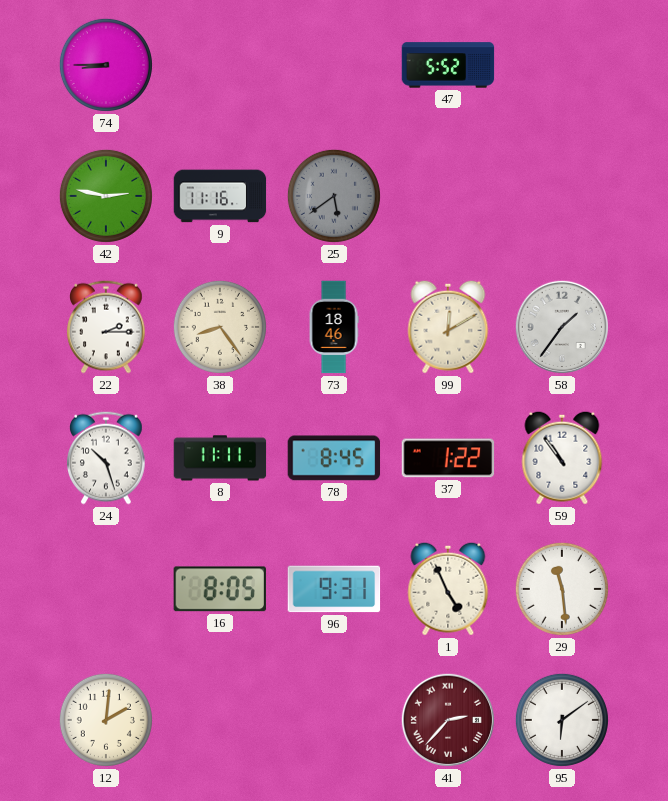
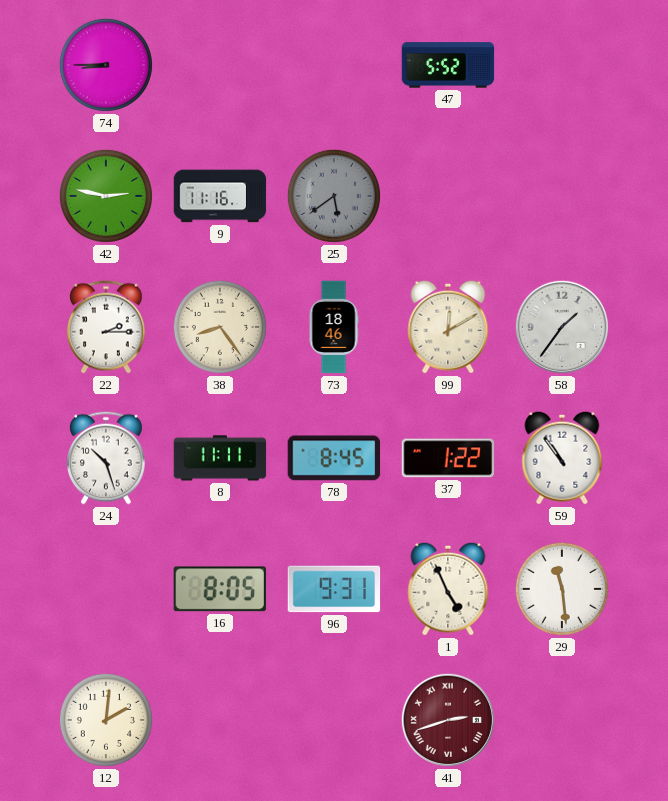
41: 2:37 -> 2:42
95: 6:09 -> none
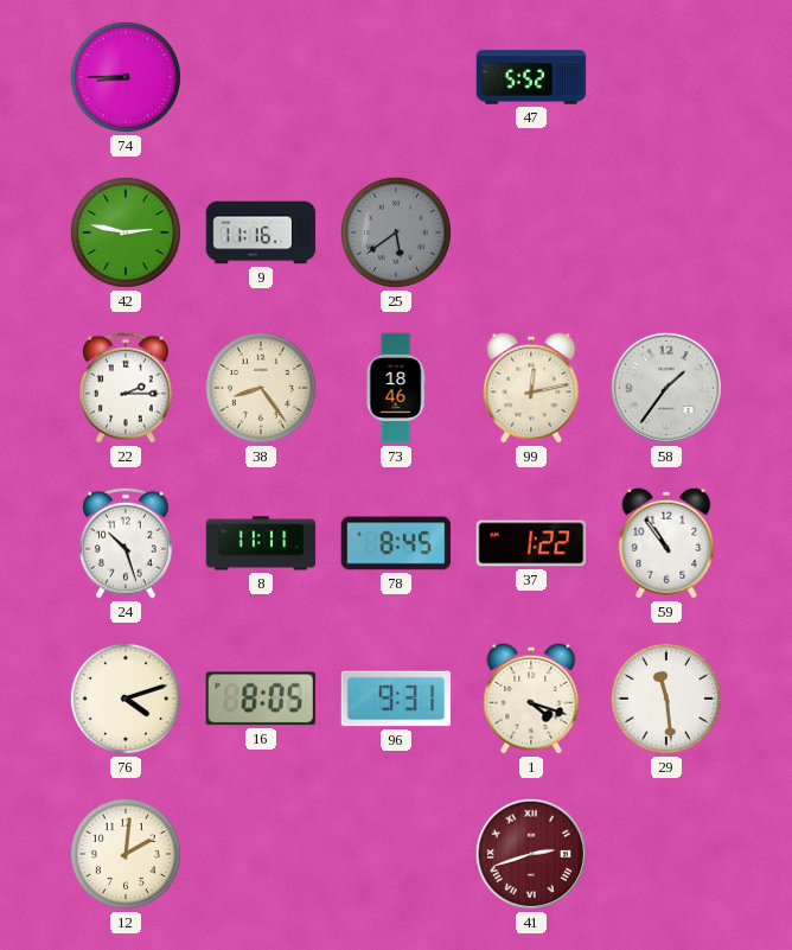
99: 12:10 -> 12:13
76: none -> 4:12
1: 4:56 -> 4:18
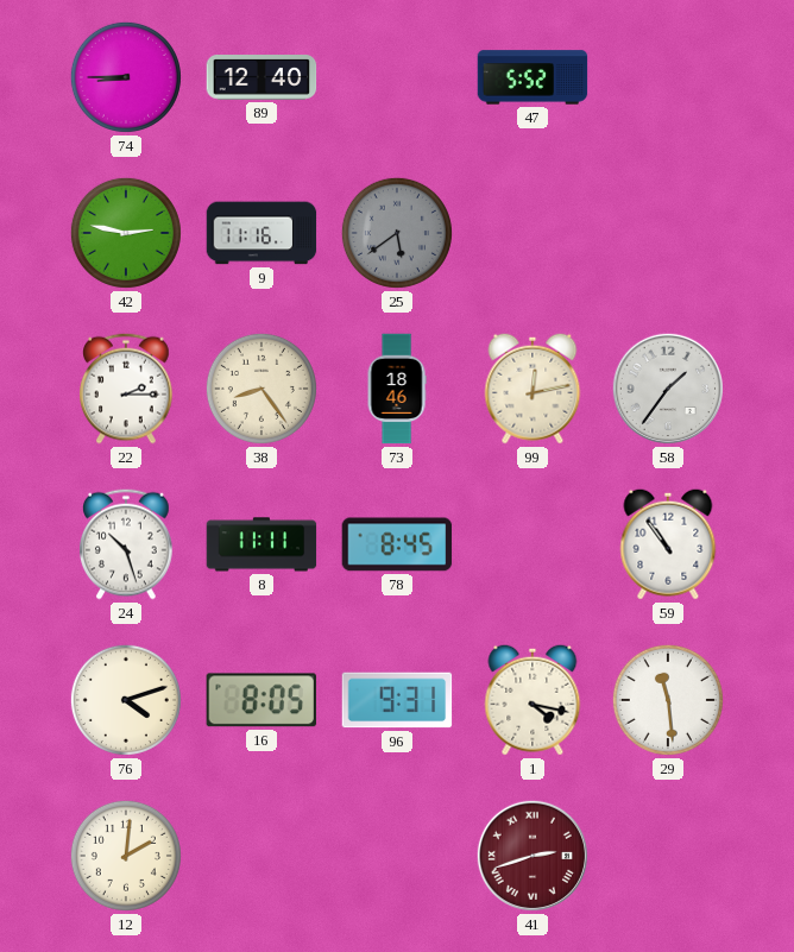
89: none -> 12:40
37: 1:22 -> none
1: 4:18 -> 4:17
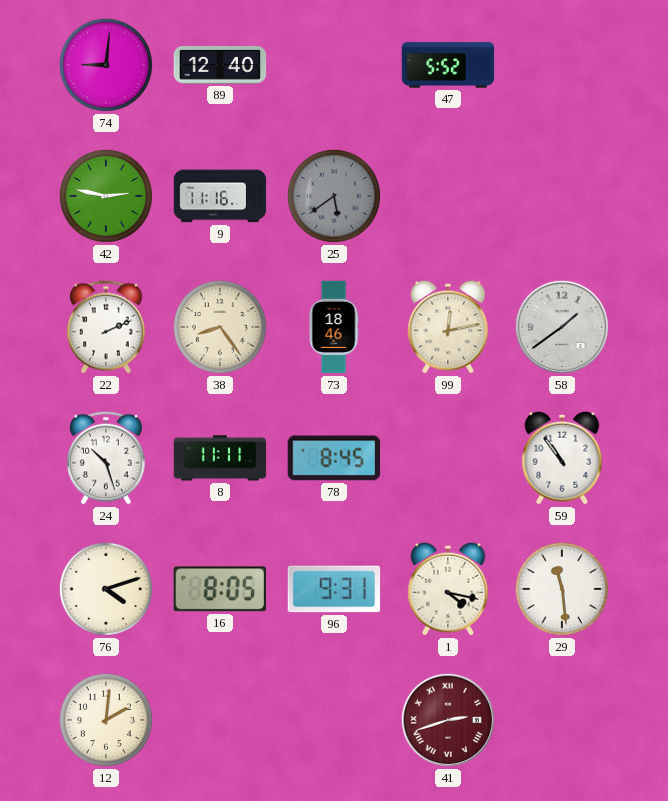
74: 8:45 -> 9:01
22: 2:15 -> 2:11
58: 1:36 -> 1:39
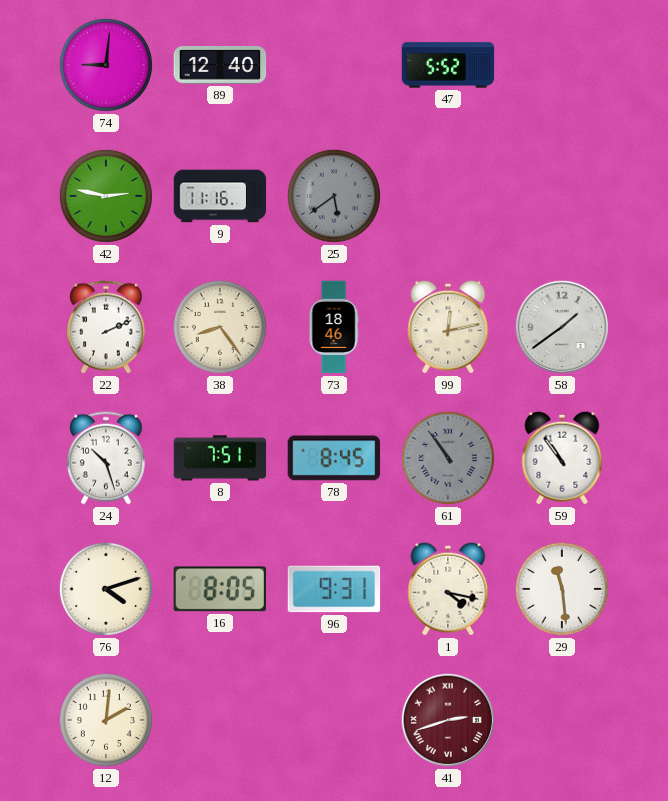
8: 11:11 -> 7:51
61: none -> 10:54
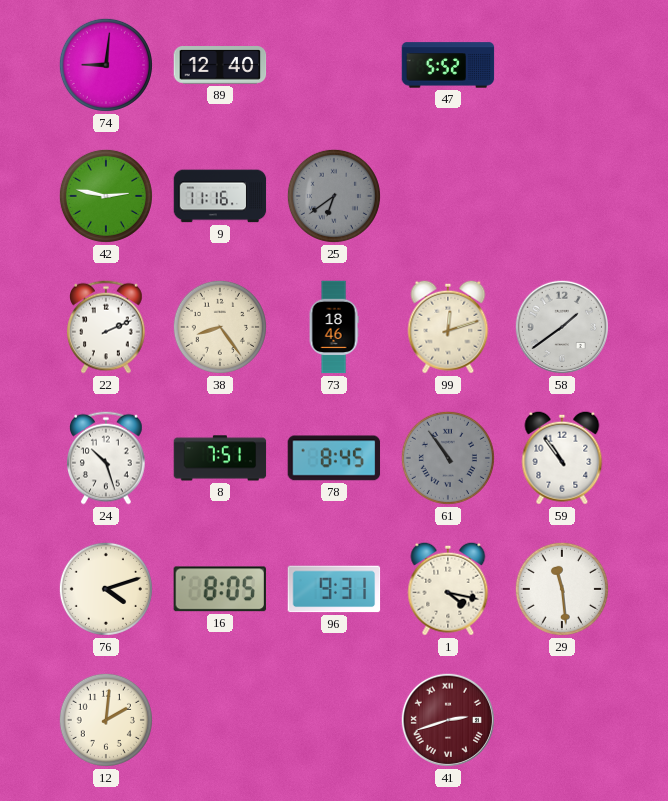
25: 5:39 -> 6:39
99: 12:13 -> 12:12
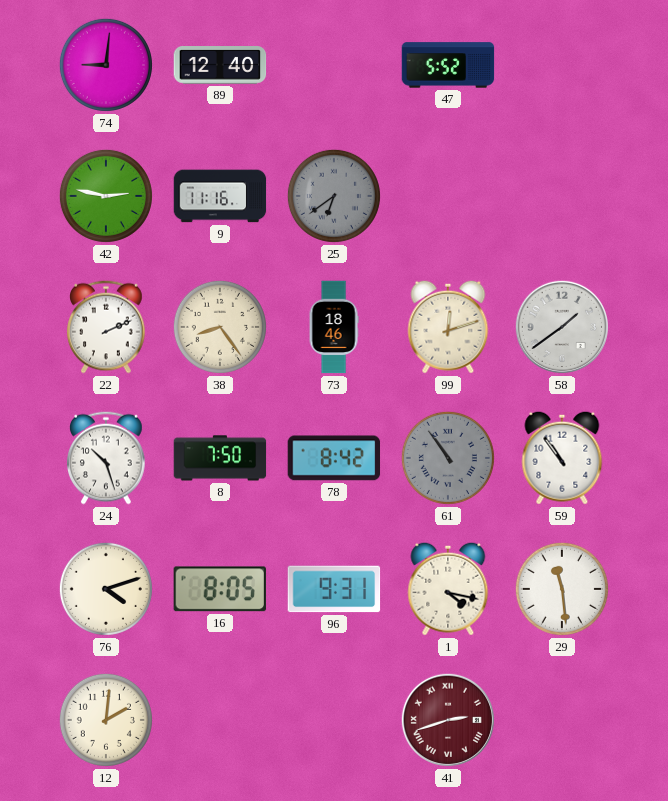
8: 7:51 -> 7:50
78: 8:45 -> 8:42
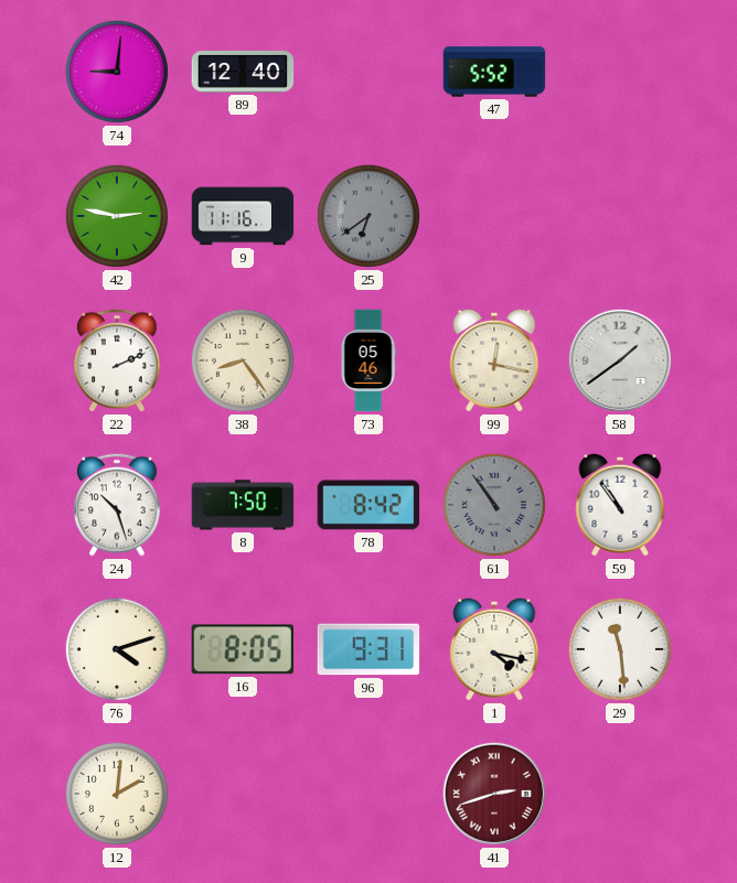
73: 18:46 -> 05:46
99: 12:12 -> 12:17
